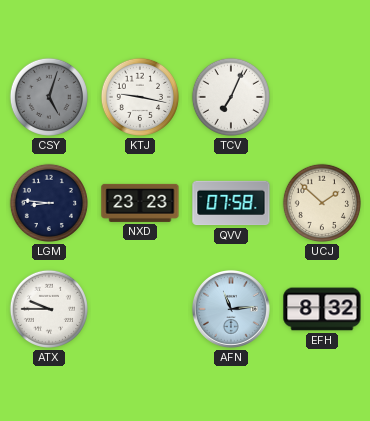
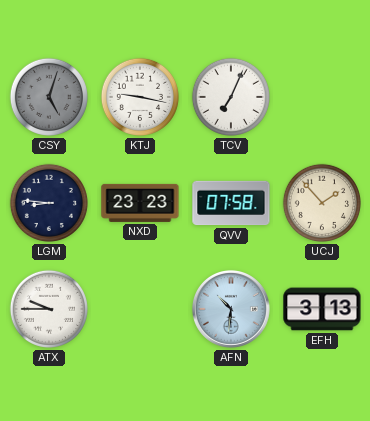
UCJ: 1:52 -> 1:53
AFN: 11:14 -> 10:31
EFH: 8:32 -> 3:13
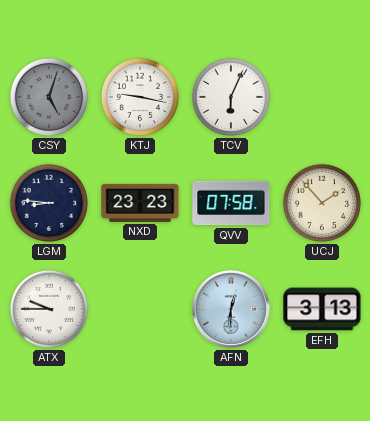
TCV: 7:04 -> 6:04
AFN: 10:31 -> 12:31
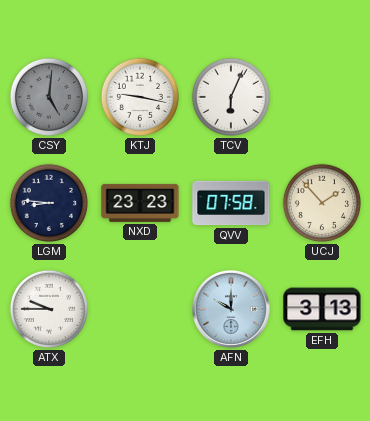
CSY: 5:03 -> 5:01
AFN: 12:31 -> 10:00
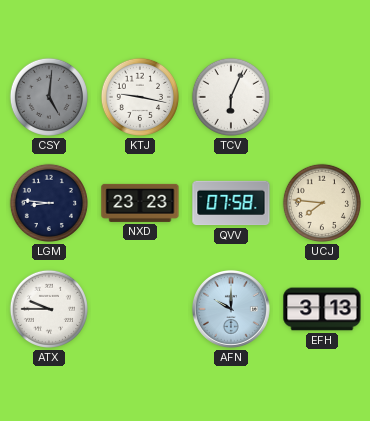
UCJ: 1:53 -> 7:46
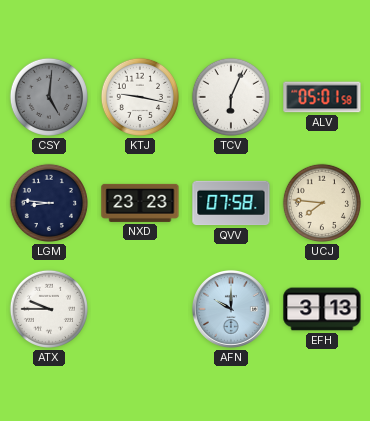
ALV: none -> 05:01
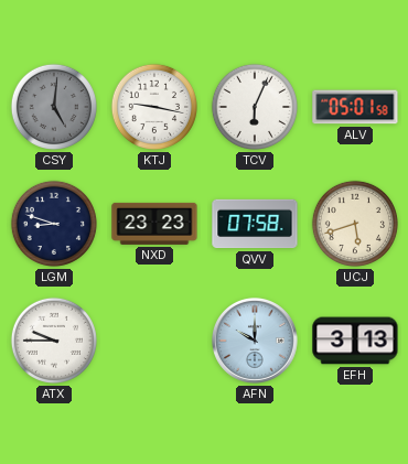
LGM: 8:46 -> 8:48
UCJ: 7:46 -> 5:42
